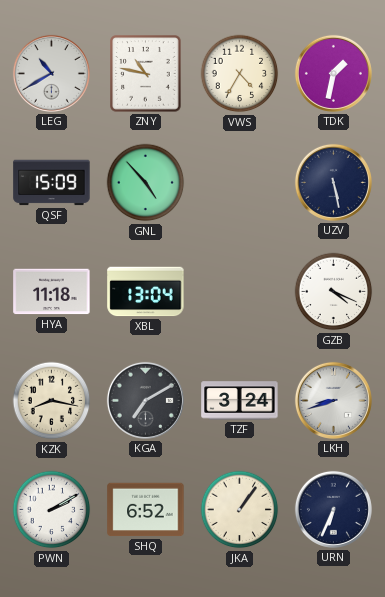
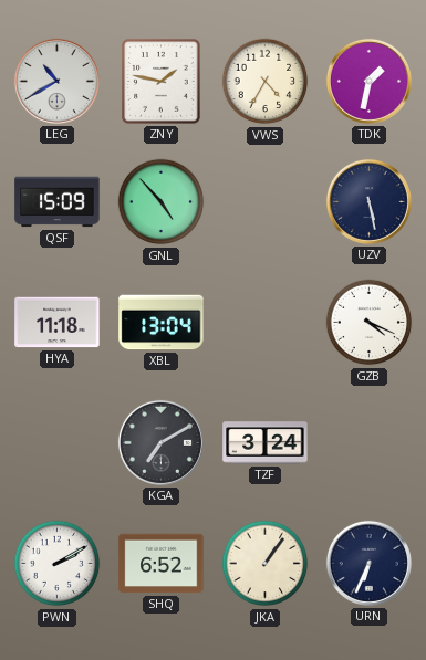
ZNY: 10:47 -> 1:47
KZK: 8:17 -> none
LKH: 8:42 -> none
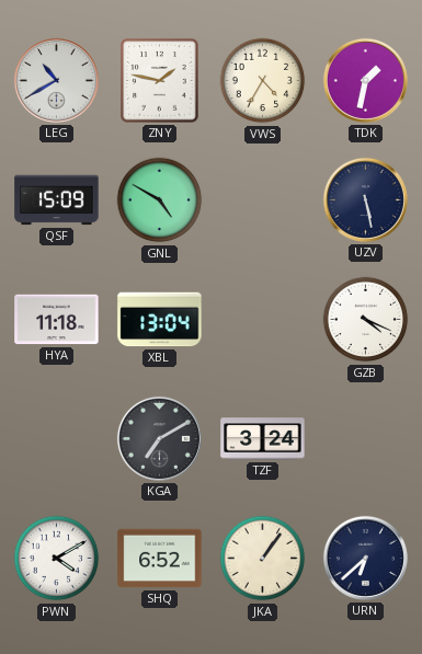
GNL: 4:53 -> 4:50
PWN: 2:10 -> 4:10
URN: 6:34 -> 6:38
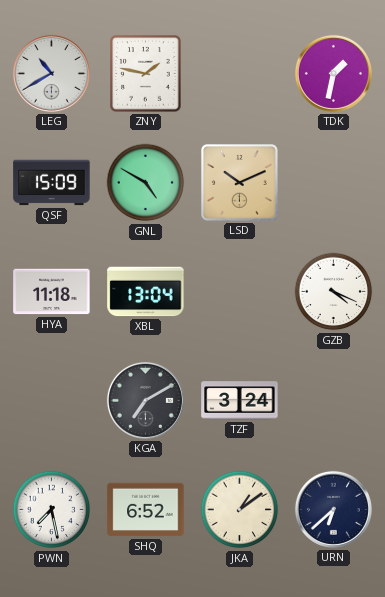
VWS: 4:35 -> none
LSD: none -> 10:11
UZV: 5:28 -> none
PWN: 4:10 -> 7:28
JKA: 1:06 -> 1:09
